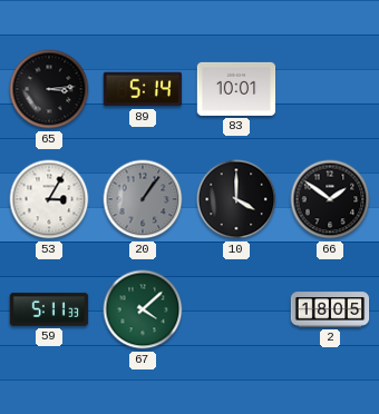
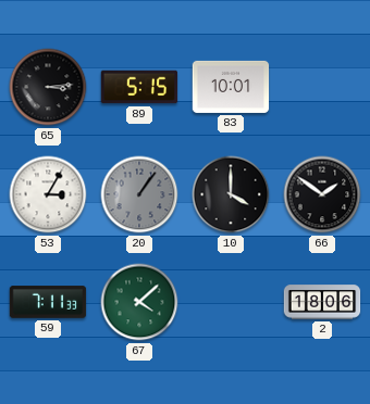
89: 5:14 -> 5:15
59: 5:11 -> 7:11
2: 18:05 -> 18:06
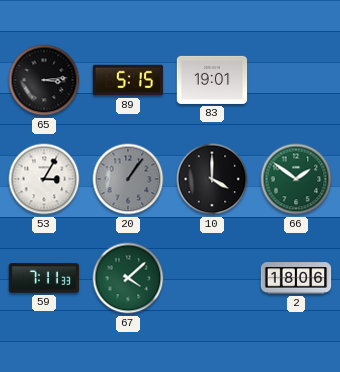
83: 10:01 -> 19:01
66 dial: black -> green
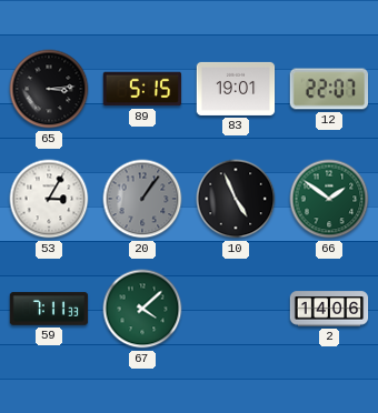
12: none -> 22:07
10: 4:00 -> 4:56
2: 18:06 -> 14:06
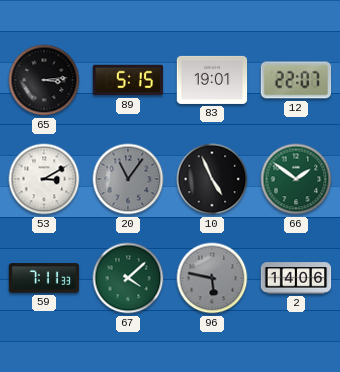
53: 3:05 -> 3:10
20: 1:06 -> 11:06
96: none -> 5:47
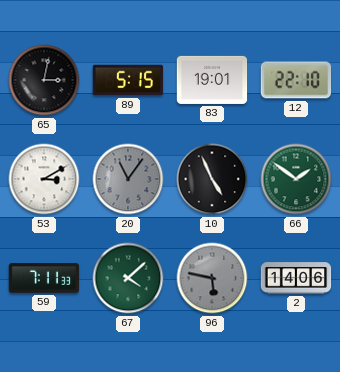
65: 3:14 -> 3:02
12: 22:07 -> 22:10
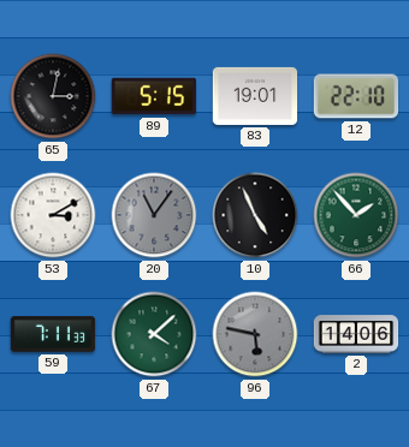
66: 1:51 -> 1:53
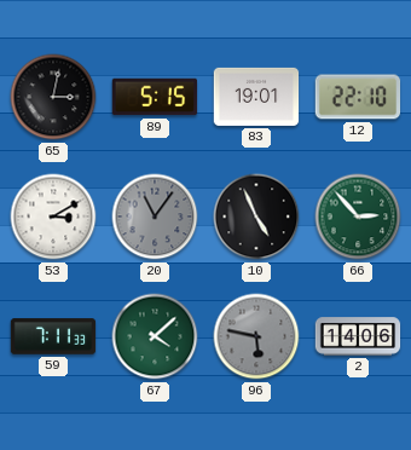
66: 1:53 -> 2:53
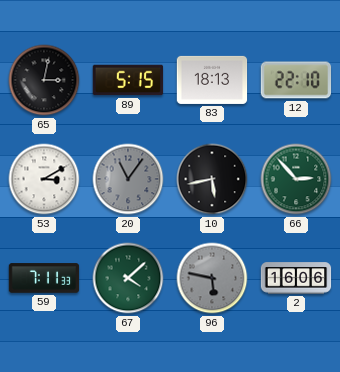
83: 19:01 -> 18:13
10: 4:56 -> 5:43
2: 14:06 -> 16:06
